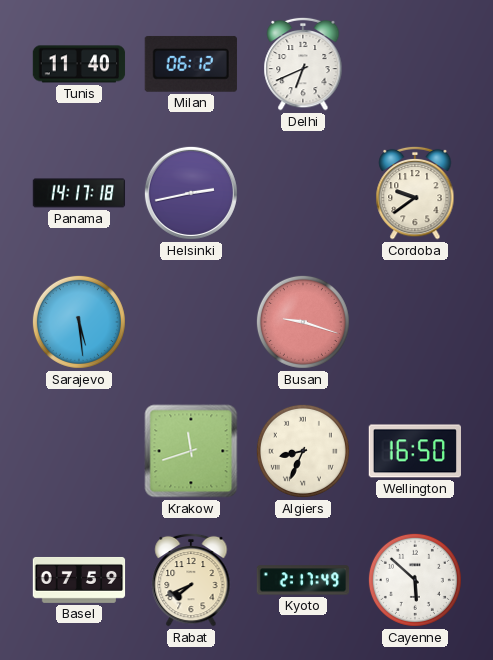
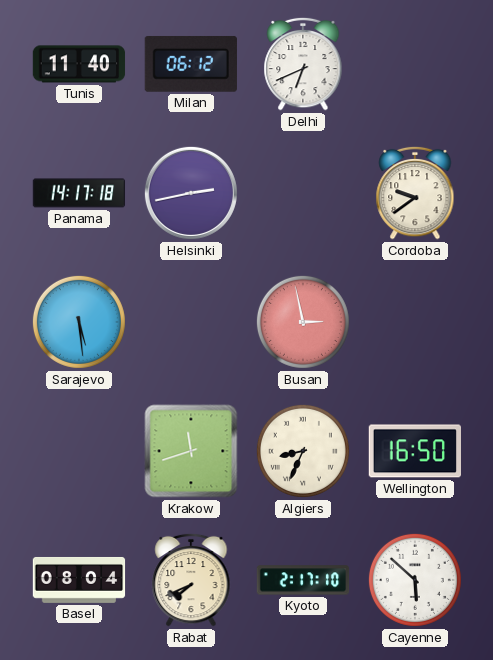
Busan: 9:18 -> 2:58
Basel: 07:59 -> 08:04
Kyoto: 2:17:49 -> 2:17:10
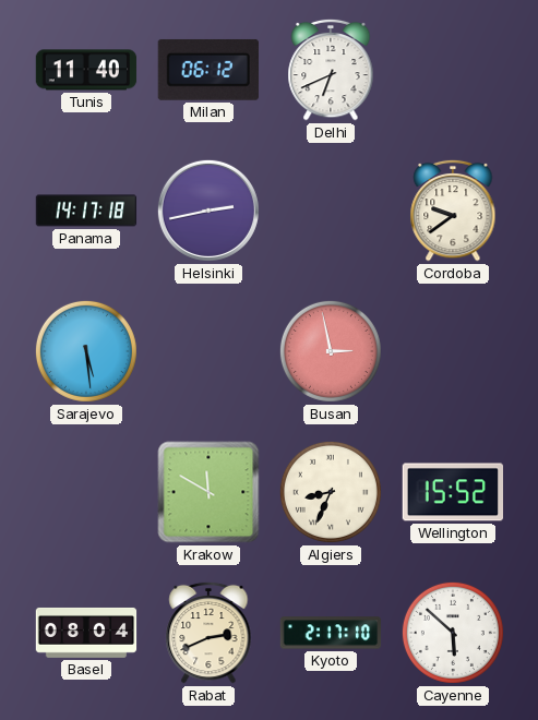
Krakow: 11:42 -> 11:50
Wellington: 16:50 -> 15:52
Rabat: 7:41 -> 2:41
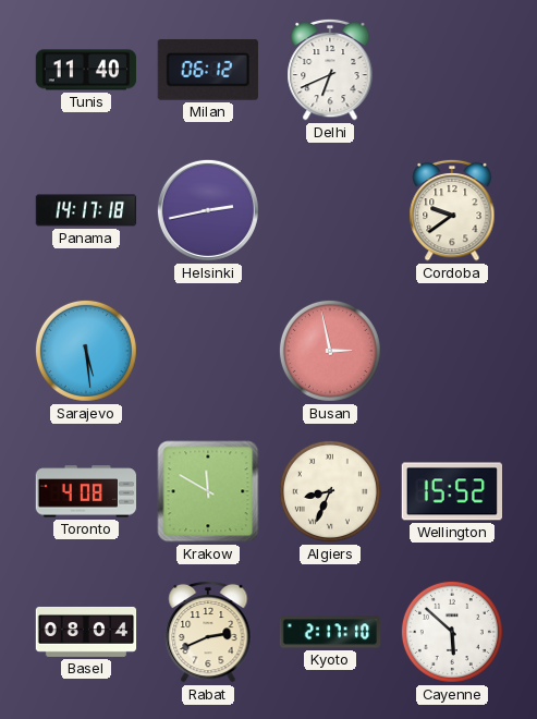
Toronto: none -> 4:08
